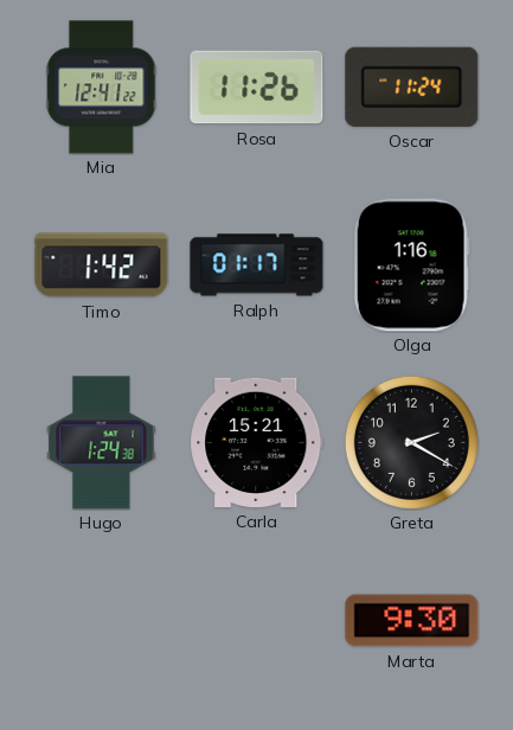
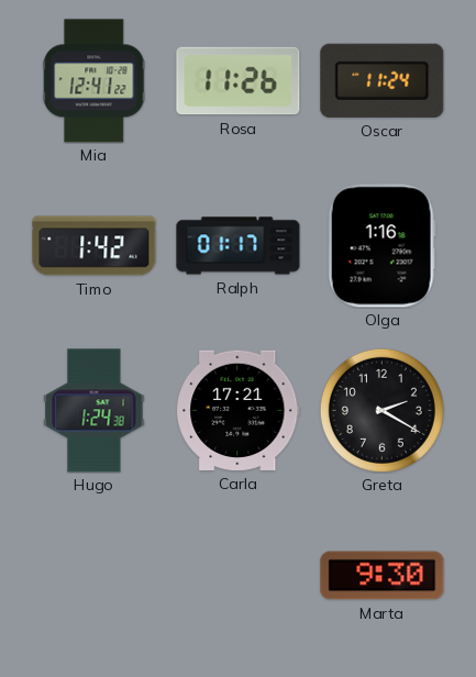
Carla: 15:21 -> 17:21
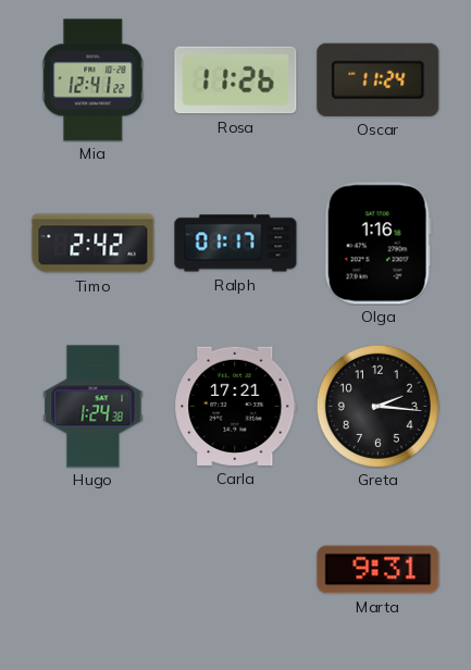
Timo: 1:42 -> 2:42
Greta: 2:20 -> 2:16
Marta: 9:30 -> 9:31
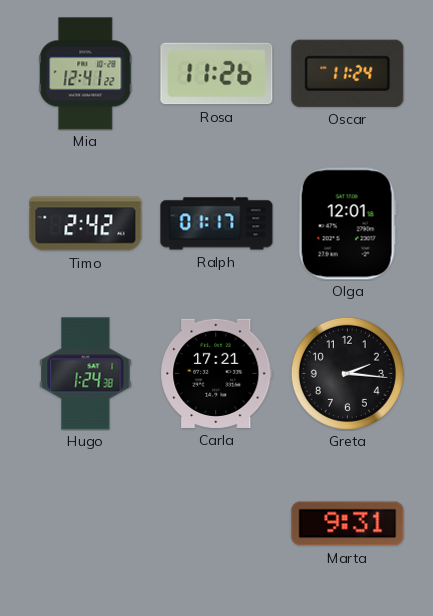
Olga: 1:16 -> 12:01
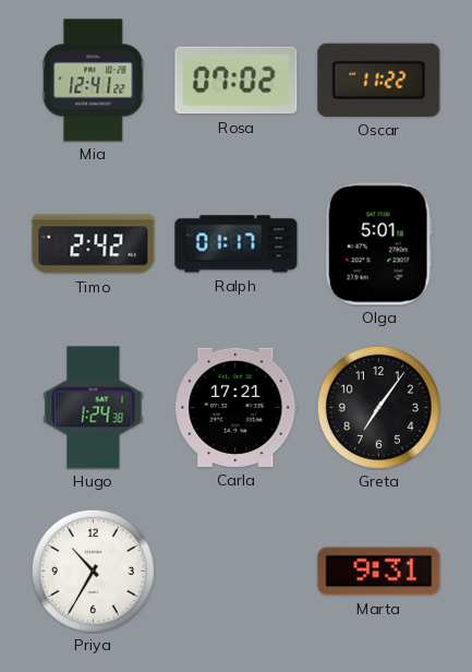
Rosa: 11:26 -> 07:02
Oscar: 11:24 -> 11:22
Olga: 12:01 -> 5:01
Greta: 2:16 -> 7:06
Priya: none -> 10:35
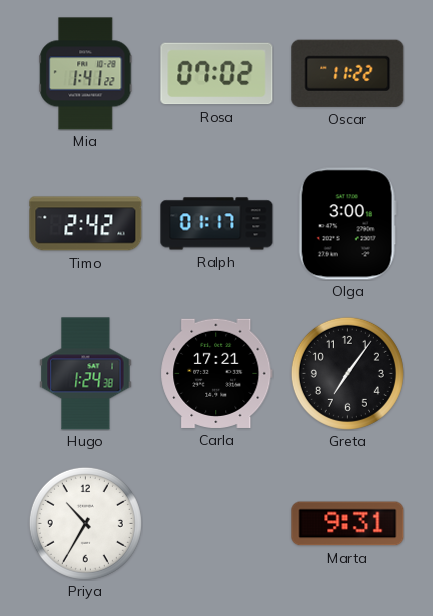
Mia: 12:41 -> 1:41
Olga: 5:01 -> 3:00
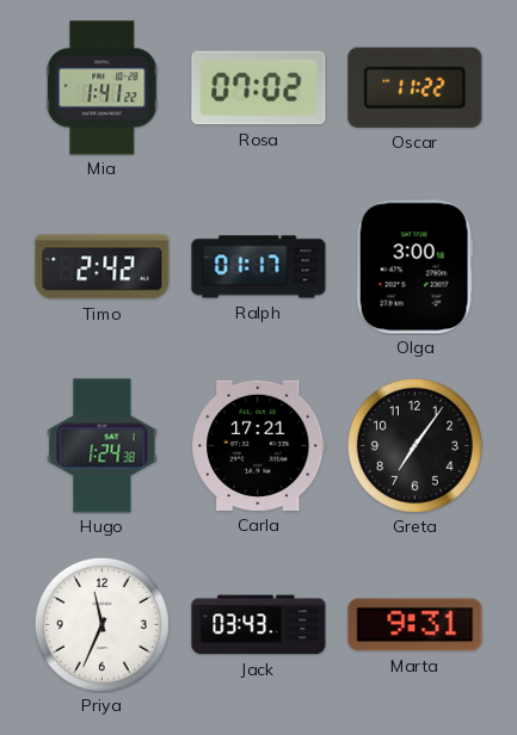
Priya: 10:35 -> 11:34
Jack: none -> 03:43
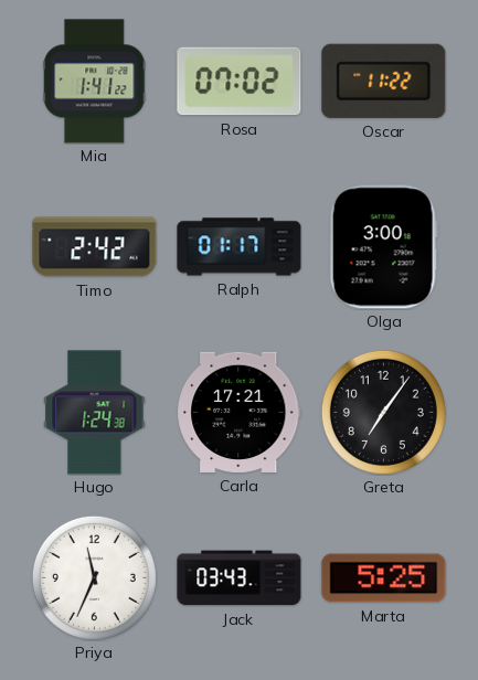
Marta: 9:31 -> 5:25
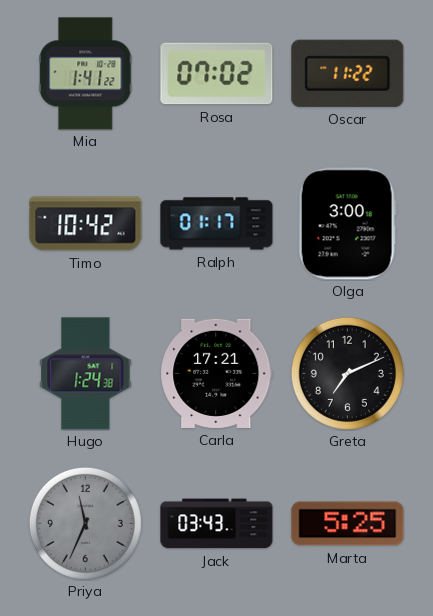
Timo: 2:42 -> 10:42
Greta: 7:06 -> 7:11
Priya dial: white -> grey
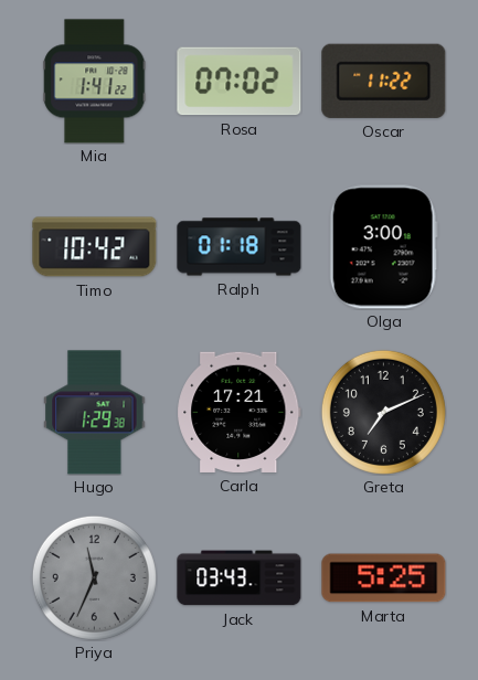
Ralph: 01:17 -> 01:18
Hugo: 1:24 -> 1:29
